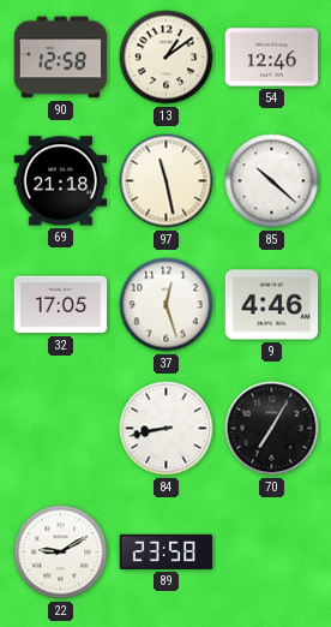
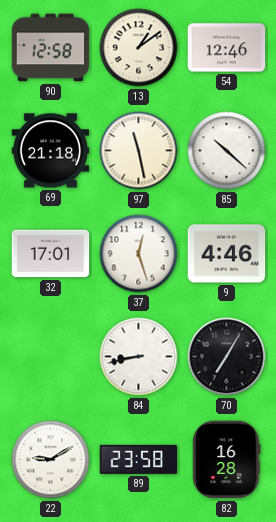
32: 17:05 -> 17:01
82: none -> 16:28
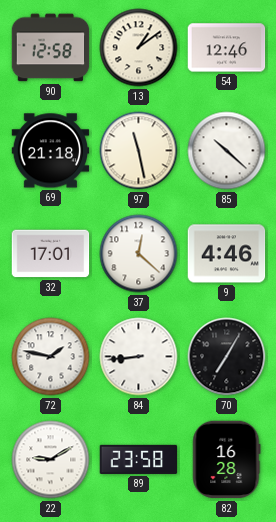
37: 12:27 -> 12:22
72: none -> 1:47
84: 8:43 -> 8:44
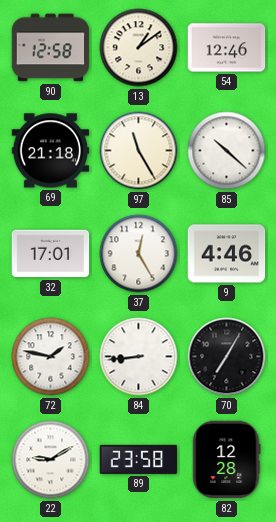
97: 11:28 -> 11:25
37: 12:22 -> 12:25
82: 16:28 -> 12:28
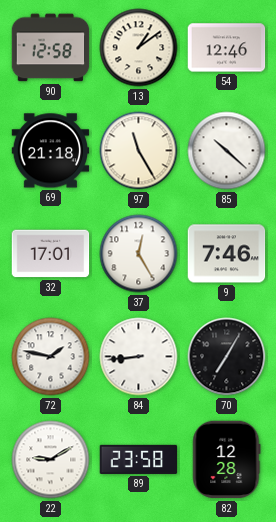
9: 4:46 -> 7:46
